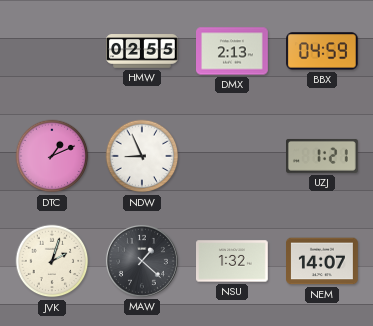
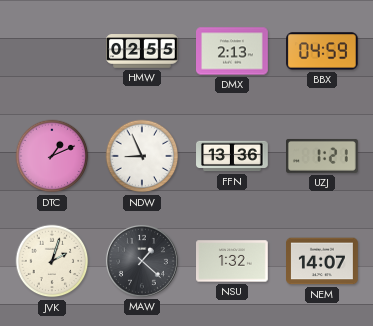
FFN: none -> 13:36
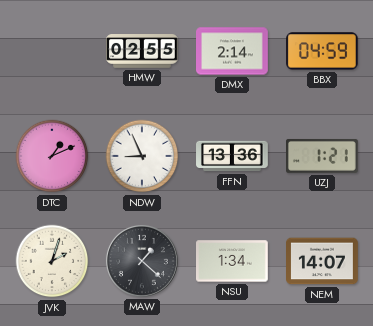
DMX: 2:13 -> 2:14
NSU: 1:32 -> 1:34
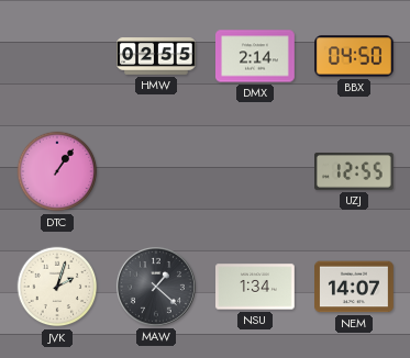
BBX: 04:59 -> 04:50
DTC: 1:11 -> 1:06
NDW: 8:56 -> none
FFN: 13:36 -> none
UZJ: 1:21 -> 12:55
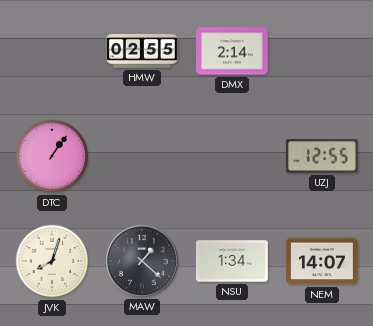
BBX: 04:50 -> none
JVK: 2:03 -> 8:03
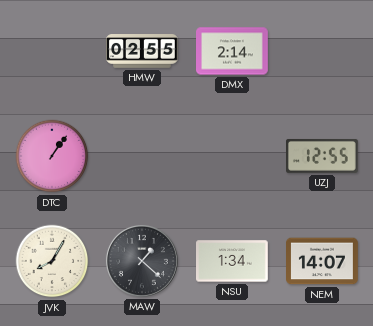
JVK: 8:03 -> 8:05
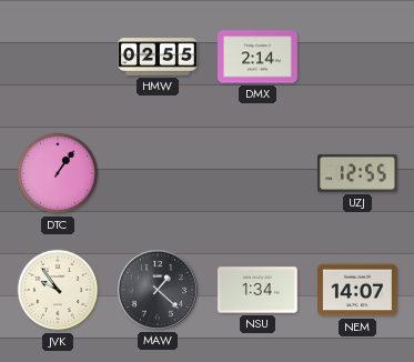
JVK: 8:05 -> 9:54
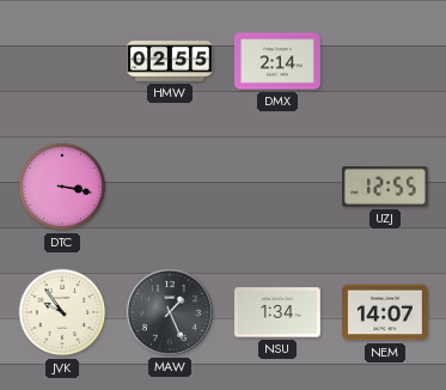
DTC: 1:06 -> 3:17
MAW: 1:22 -> 1:26
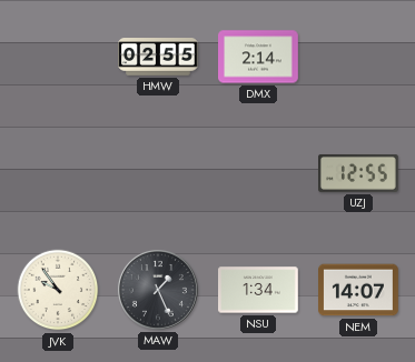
DTC: 3:17 -> none
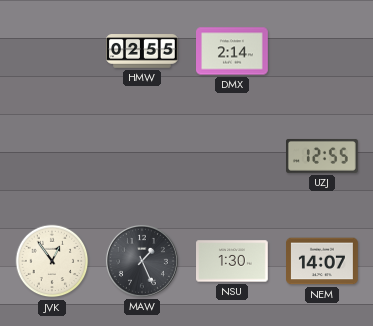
JVK: 9:54 -> 12:54
NSU: 1:34 -> 1:30
